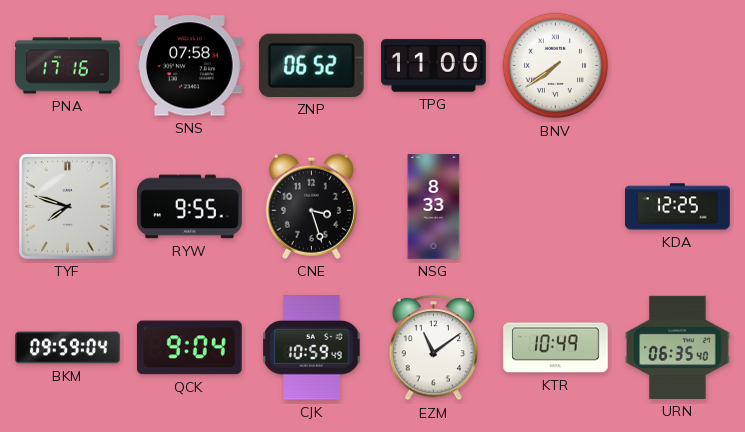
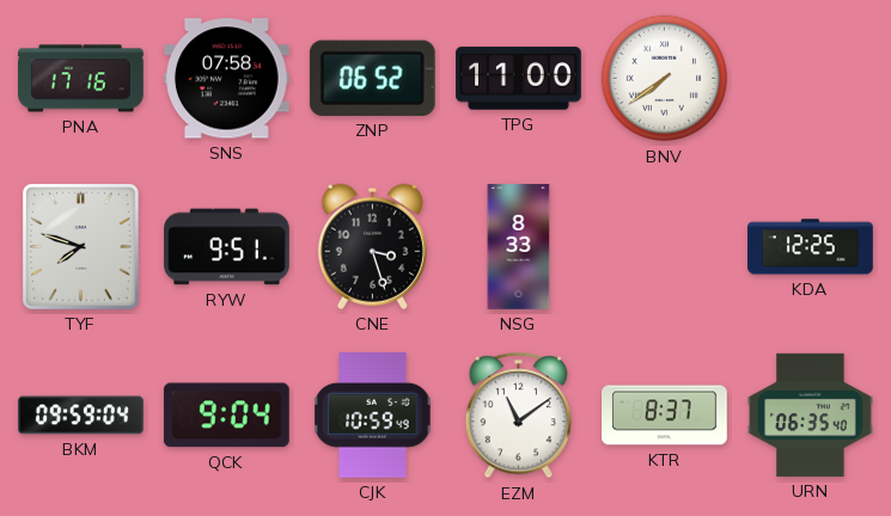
RYW: 9:55 -> 9:51
KTR: 10:49 -> 8:37
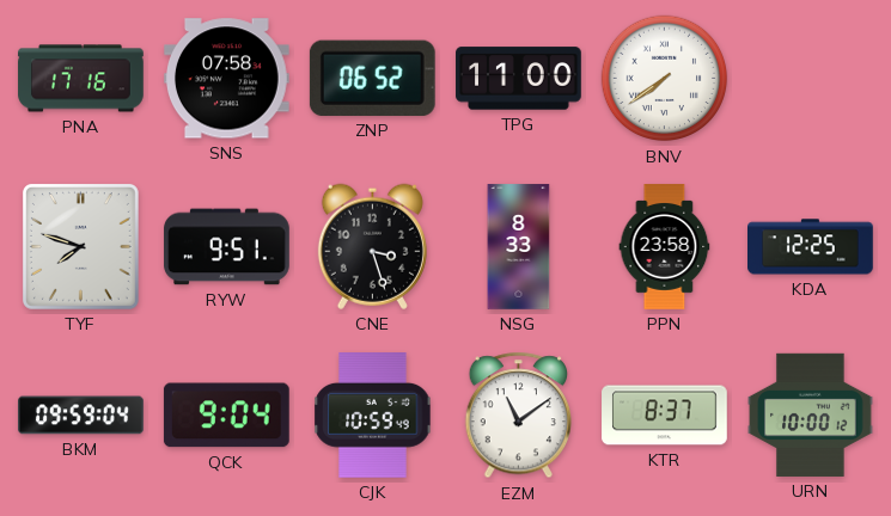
PPN: none -> 23:58
URN: 06:35 -> 10:00
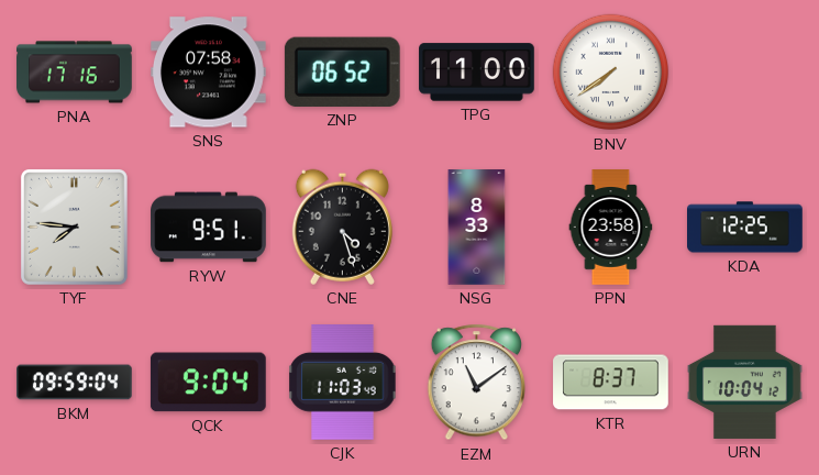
TYF: 7:48 -> 7:46
CNE: 3:27 -> 4:27
CJK: 10:59 -> 11:03
URN: 10:00 -> 10:04
